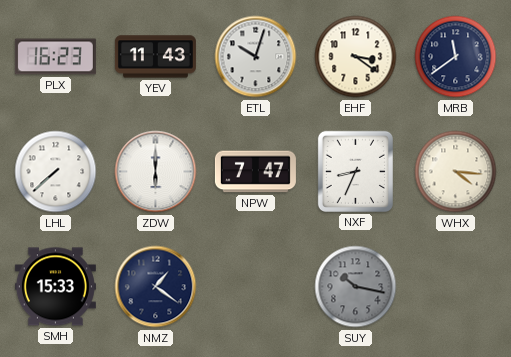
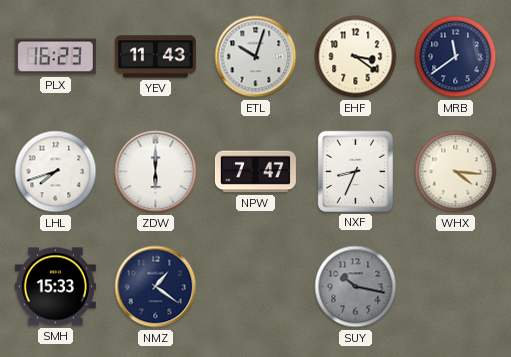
LHL: 7:38 -> 7:42
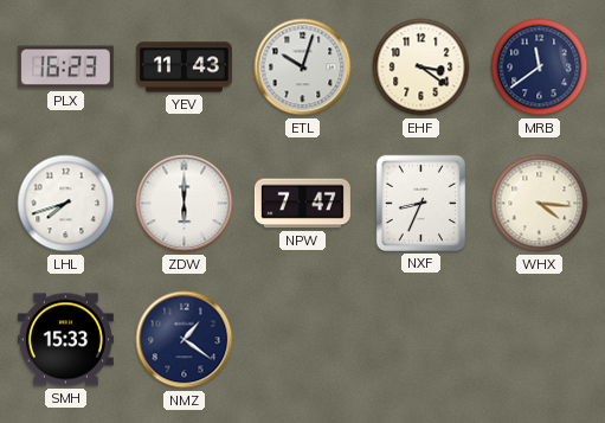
SUY: 10:17 -> none
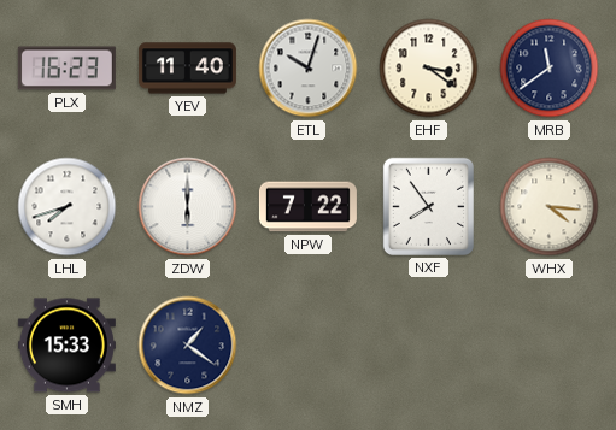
YEV: 11:43 -> 11:40
NPW: 7:47 -> 7:22
NXF: 8:34 -> 7:54
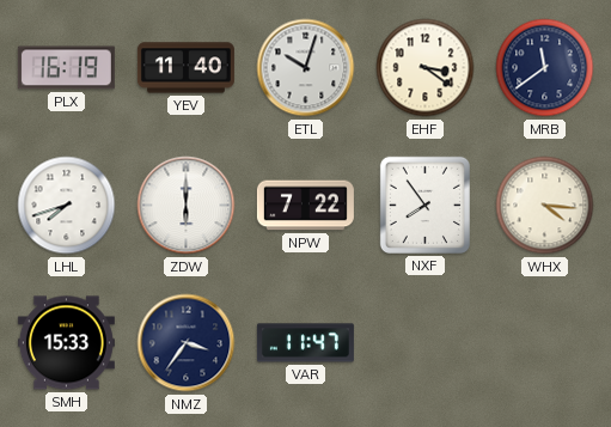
PLX: 16:23 -> 16:19
NMZ: 1:21 -> 3:36
VAR: none -> 11:47
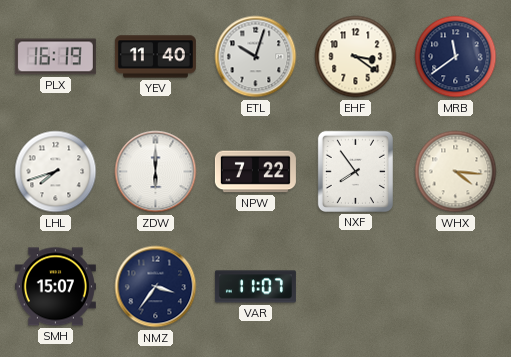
SMH: 15:33 -> 15:07
VAR: 11:47 -> 11:07
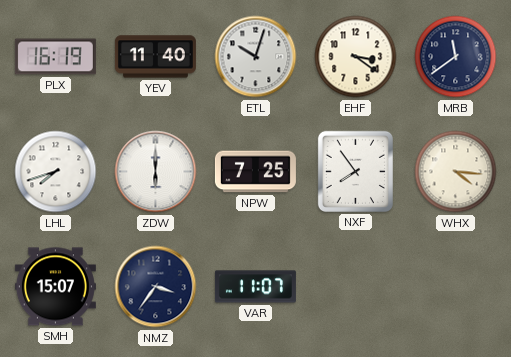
NPW: 7:22 -> 7:25
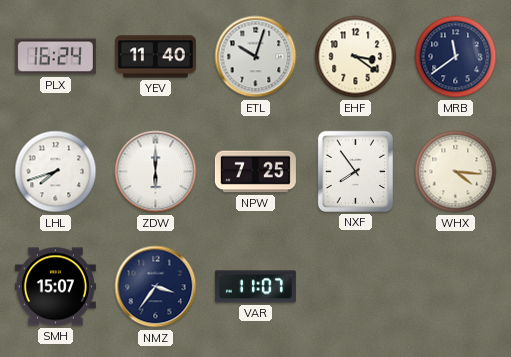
PLX: 16:19 -> 16:24
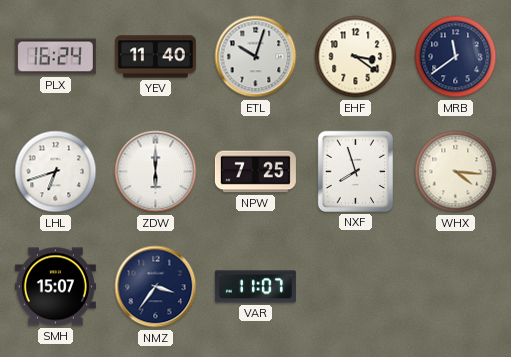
LHL: 7:42 -> 6:42
NXF: 7:54 -> 7:57
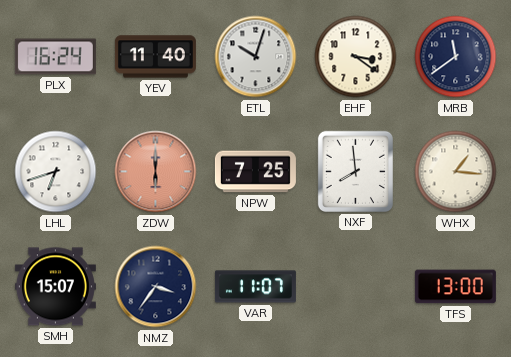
ZDW dial: white -> salmon
NXF: 7:57 -> 7:59
WHX: 4:16 -> 1:16
TFS: none -> 13:00
